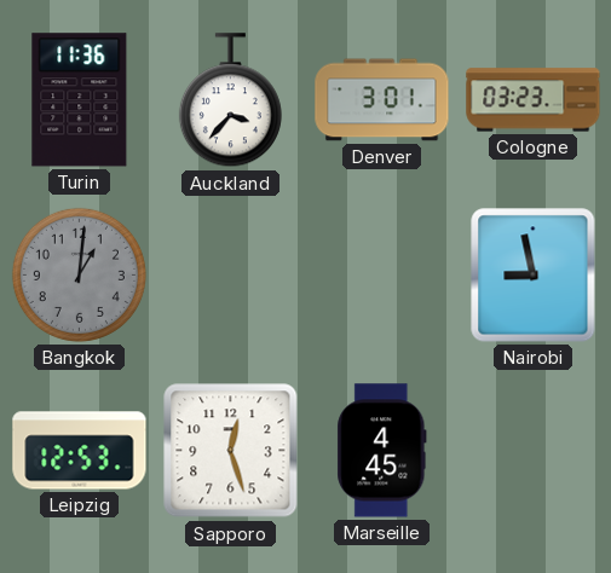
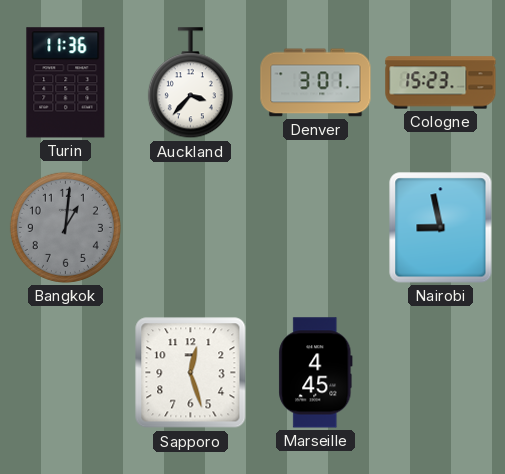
Cologne: 03:23 -> 15:23
Leipzig: 12:53 -> none
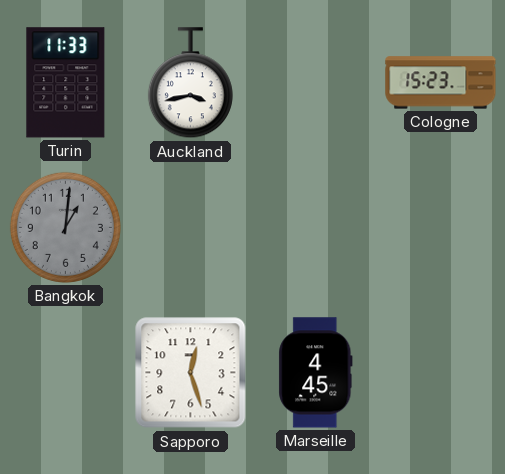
Turin: 11:36 -> 11:33
Auckland: 3:37 -> 3:43
Denver: 3:01 -> none
Nairobi: 8:58 -> none
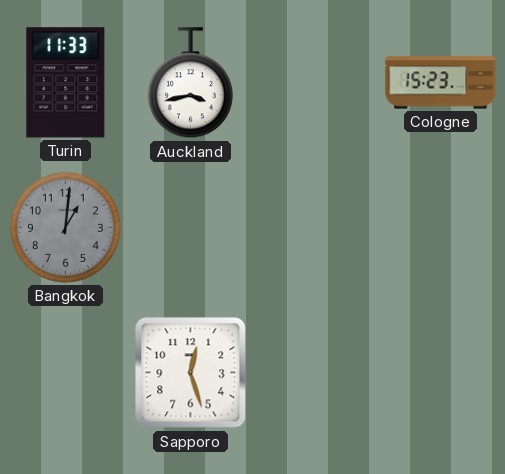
Marseille: 4:45 -> none
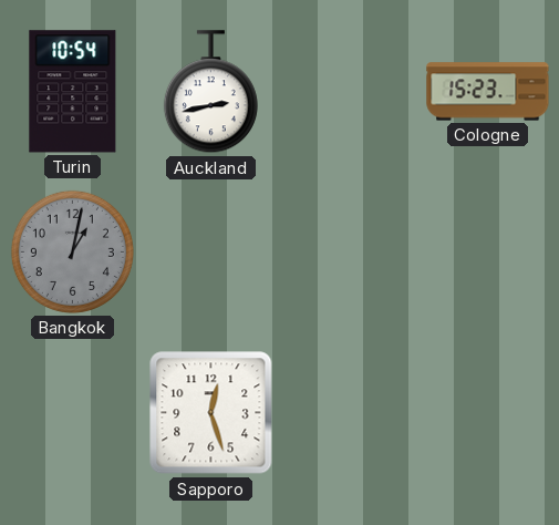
Turin: 11:33 -> 10:54
Auckland: 3:43 -> 2:43
Bangkok: 1:01 -> 1:02
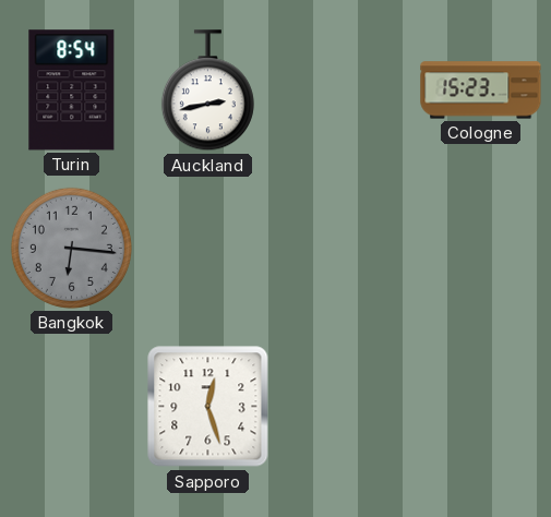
Turin: 10:54 -> 8:54
Bangkok: 1:02 -> 6:16
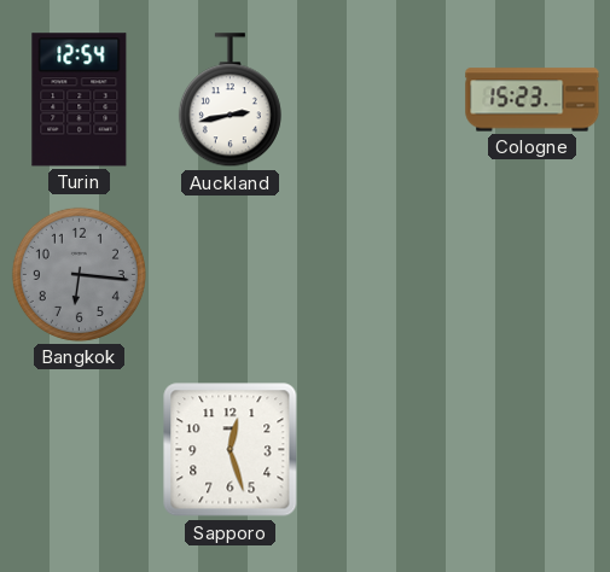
Turin: 8:54 -> 12:54
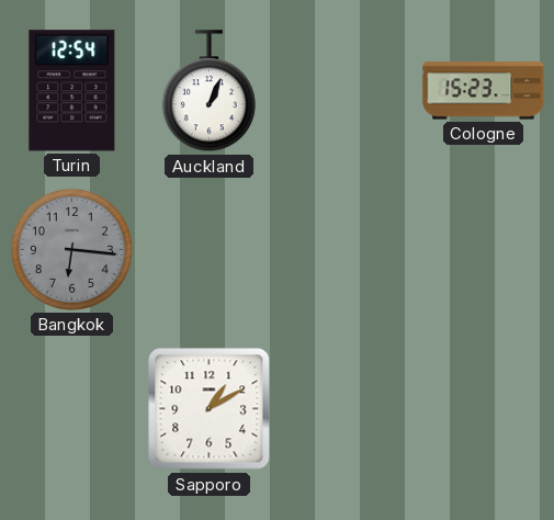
Auckland: 2:43 -> 1:04
Sapporo: 12:27 -> 1:10
